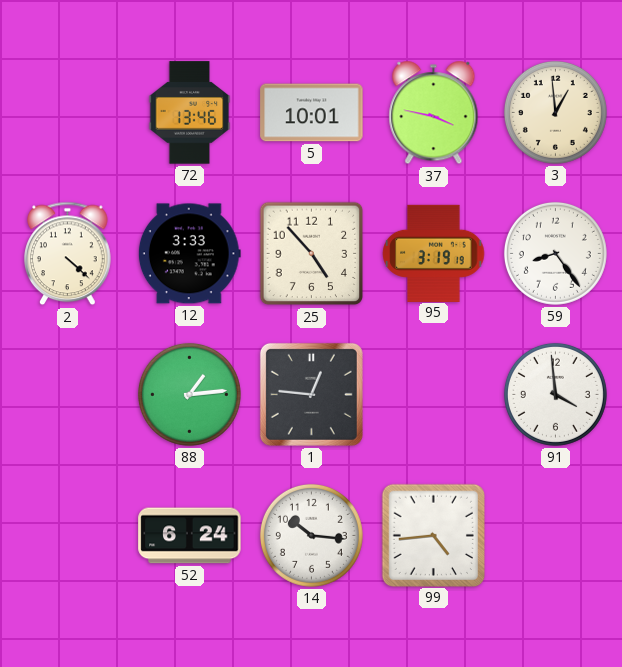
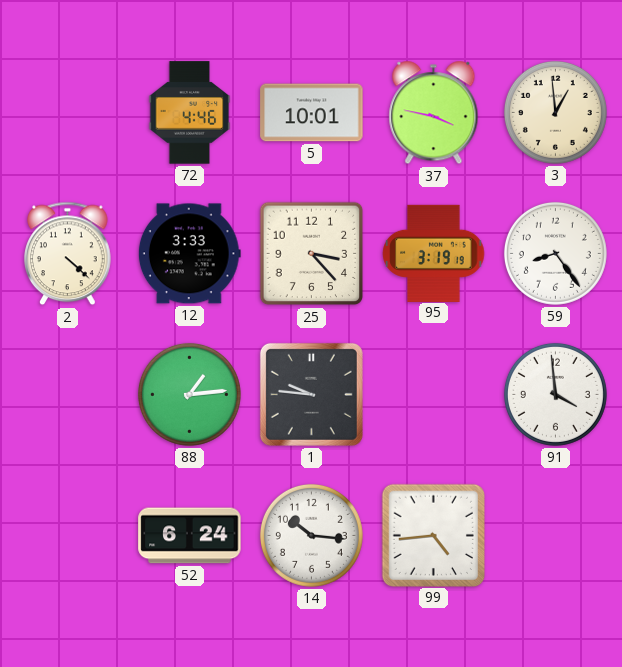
72: 13:46 -> 4:46
25: 4:53 -> 3:23
1: 12:46 -> 9:46
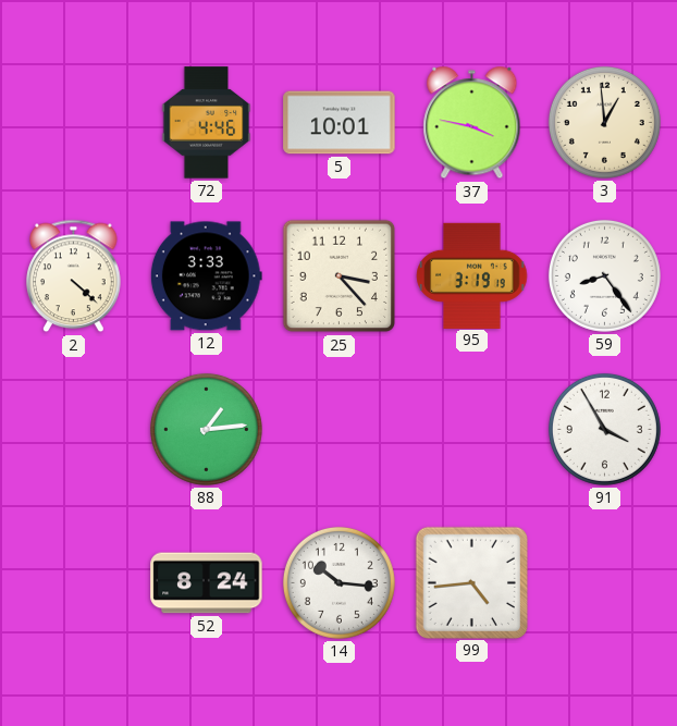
1: 9:46 -> none
91: 3:59 -> 3:55
52: 6:24 -> 8:24
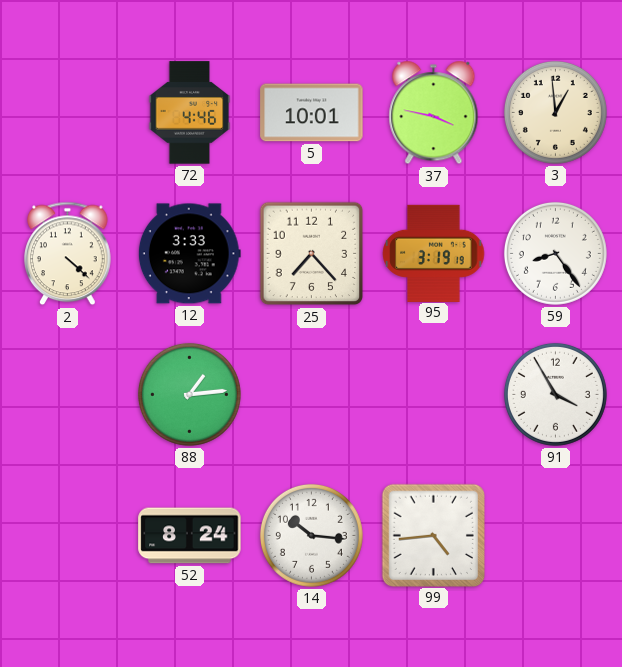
25: 3:23 -> 7:23
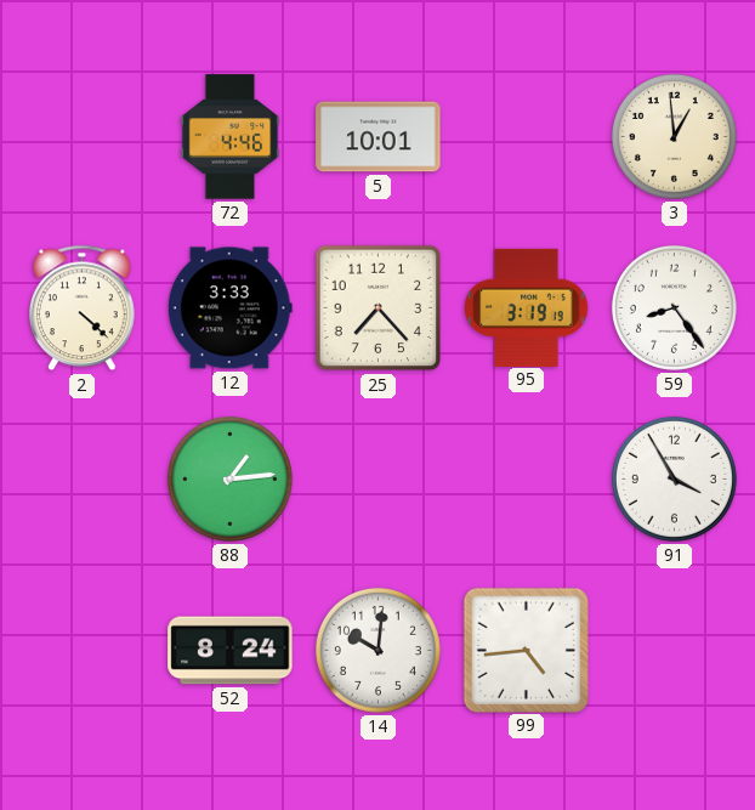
37: 3:47 -> none
14: 10:16 -> 10:01
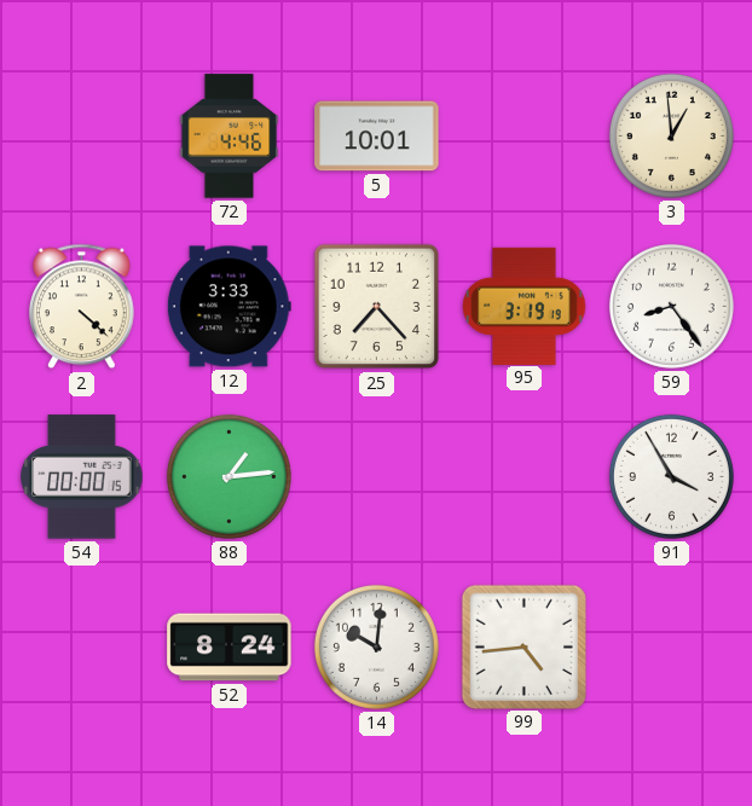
54: none -> 00:00
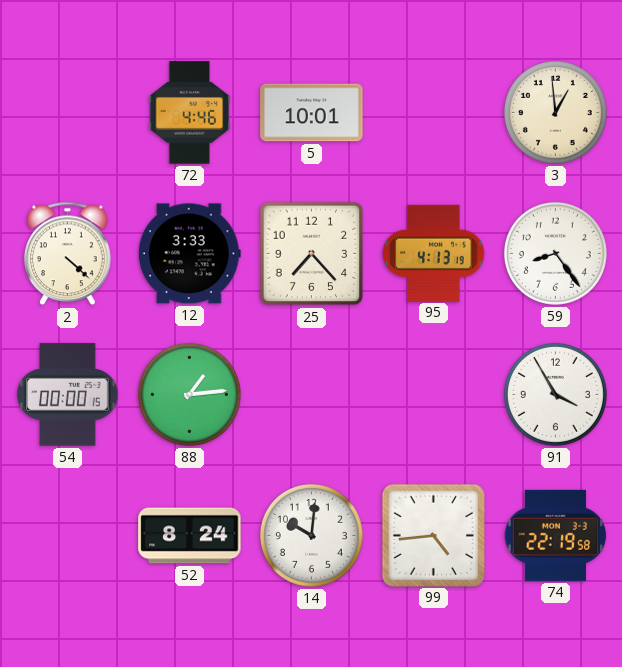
95: 3:19 -> 4:13
74: none -> 22:19
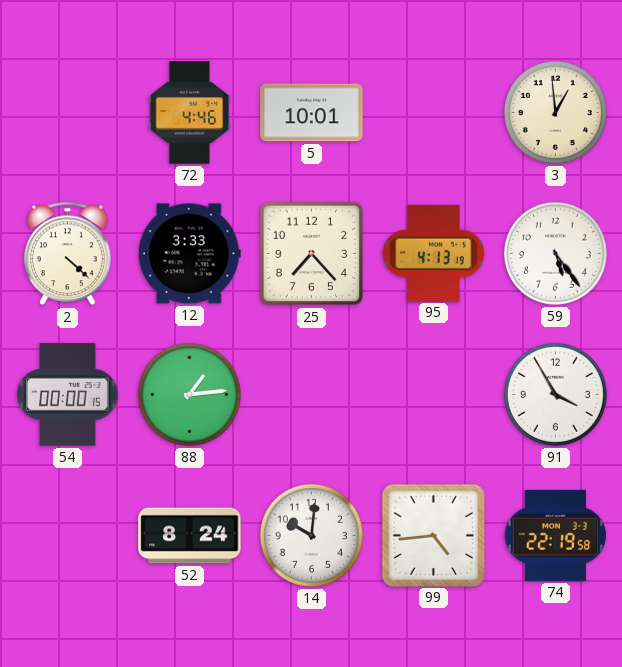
59: 8:24 -> 5:24
